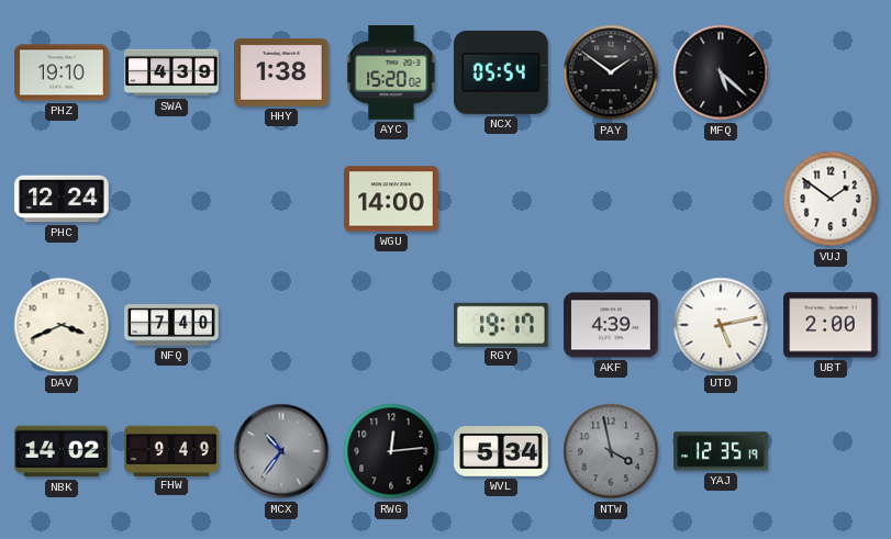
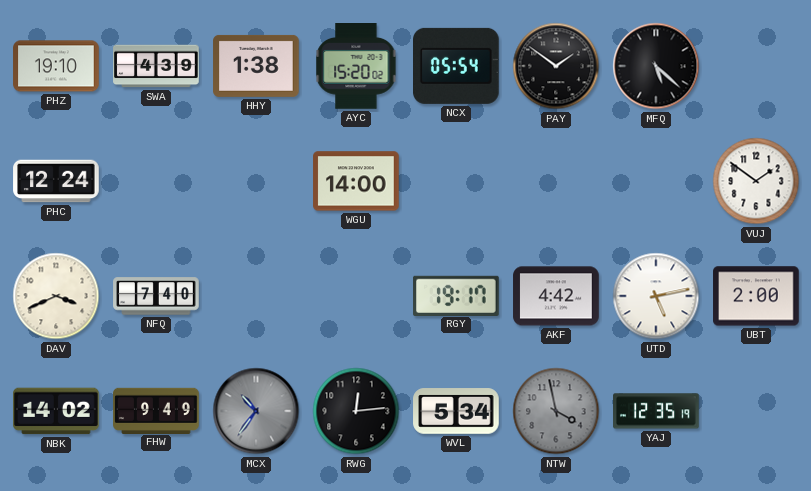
AKF: 4:39 -> 4:42
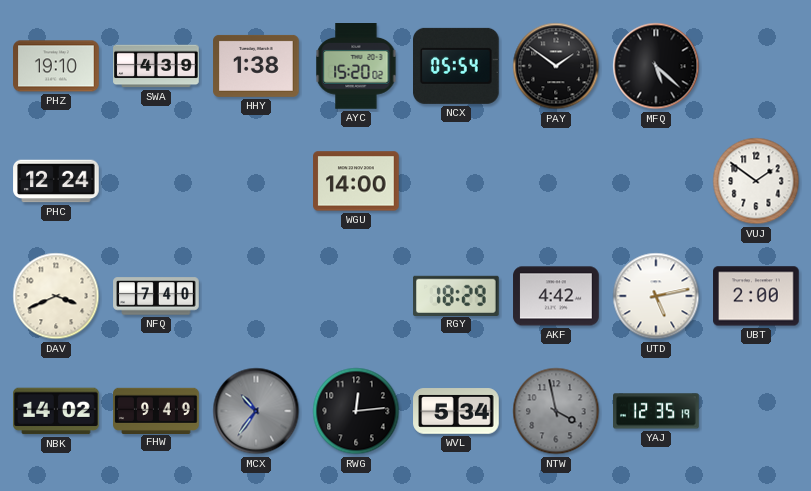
RGY: 19:17 -> 18:29
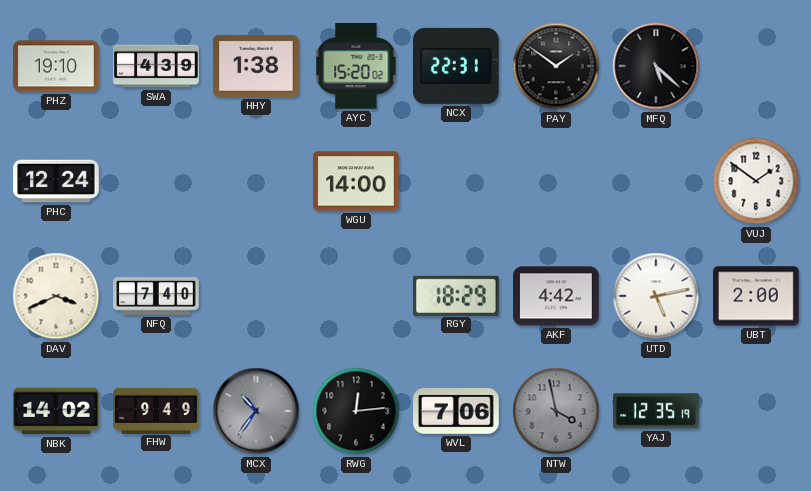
NCX: 05:54 -> 22:31
WVL: 5:34 -> 7:06
